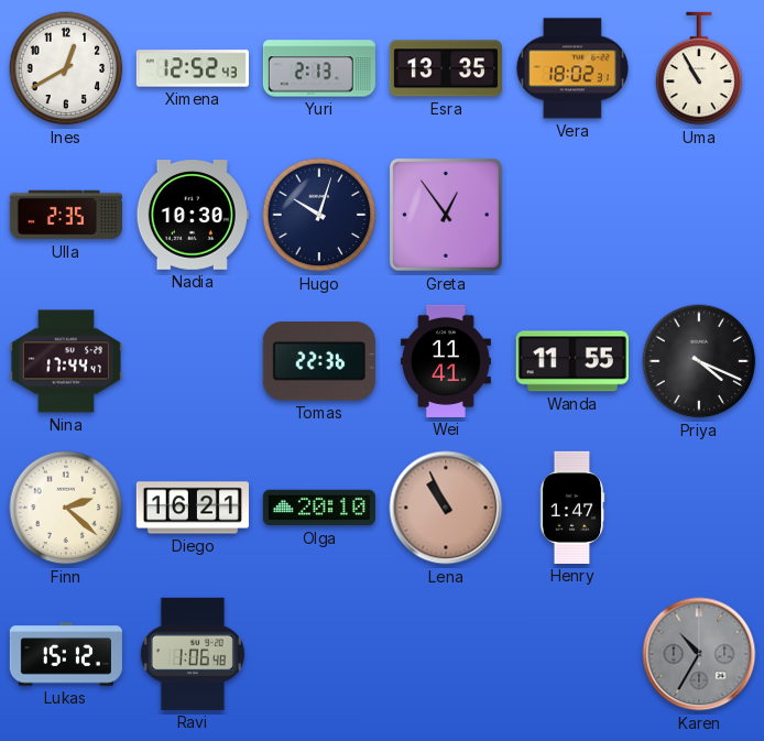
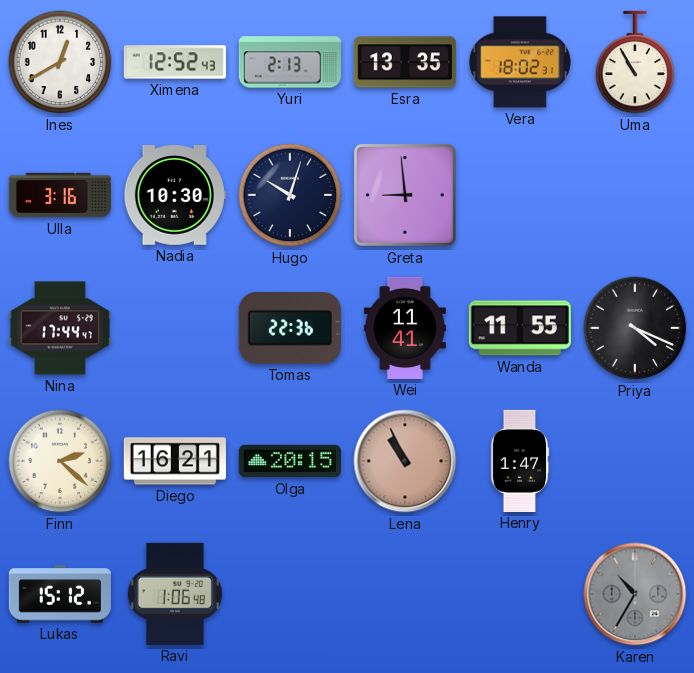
Ulla: 2:35 -> 3:16
Greta: 12:54 -> 8:59
Olga: 20:10 -> 20:15
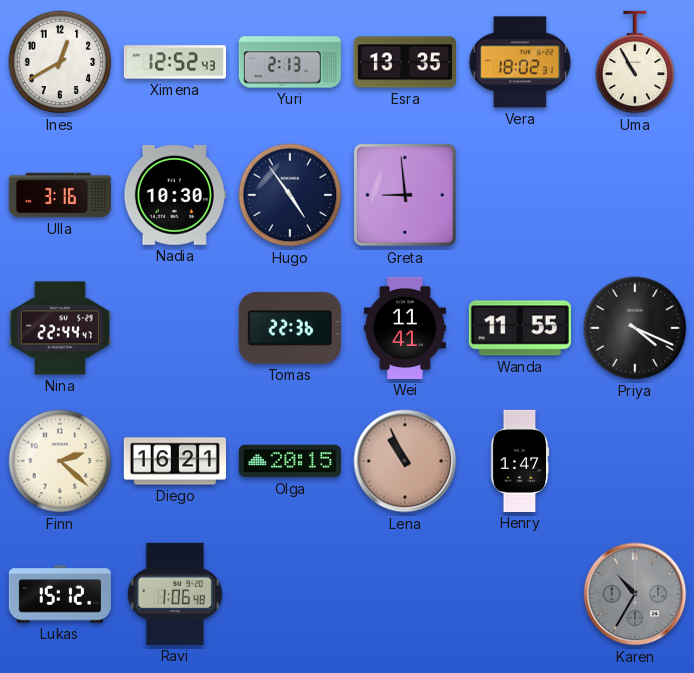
Hugo: 10:03 -> 4:54
Nina: 17:44 -> 22:44
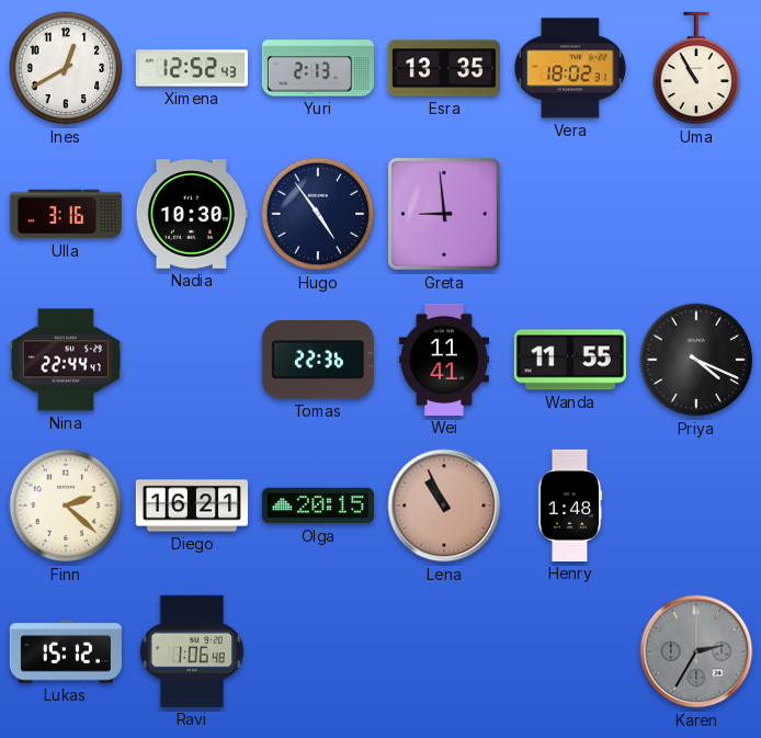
Henry: 1:47 -> 1:48
Karen: 10:35 -> 2:35
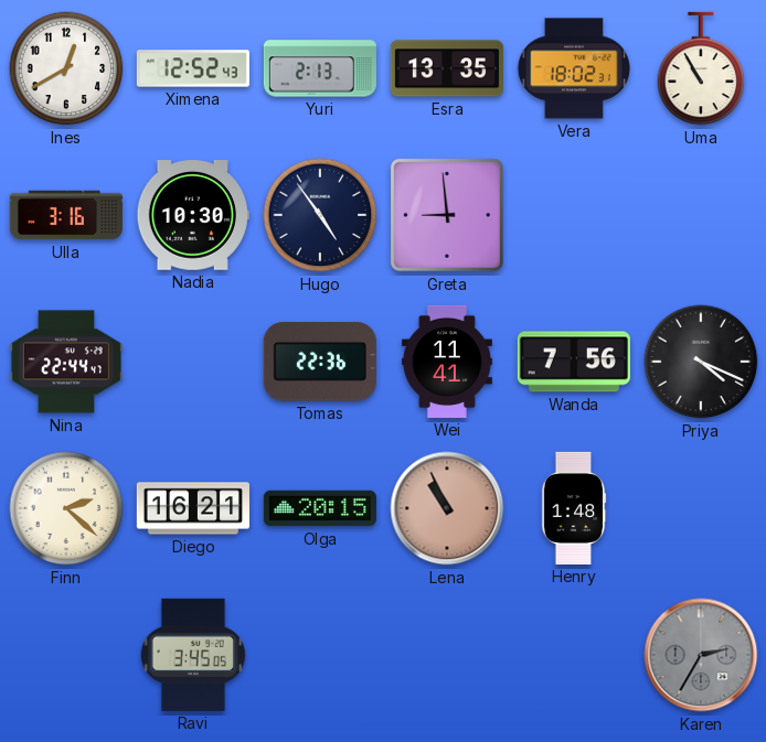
Wanda: 11:55 -> 7:56
Lukas: 15:12 -> none
Ravi: 1:06 -> 3:45
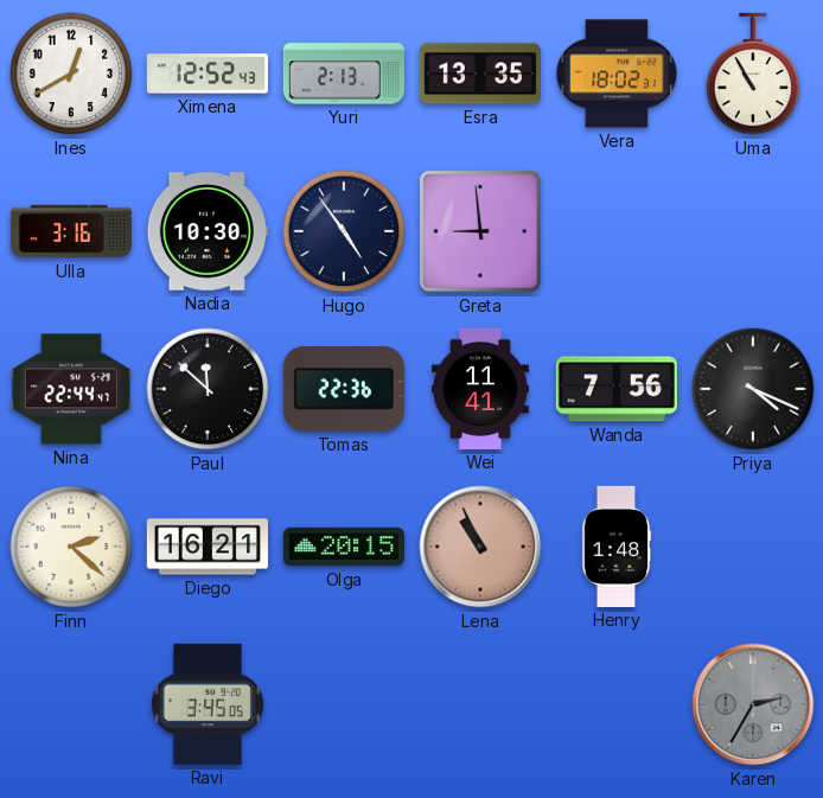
Paul: none -> 11:52
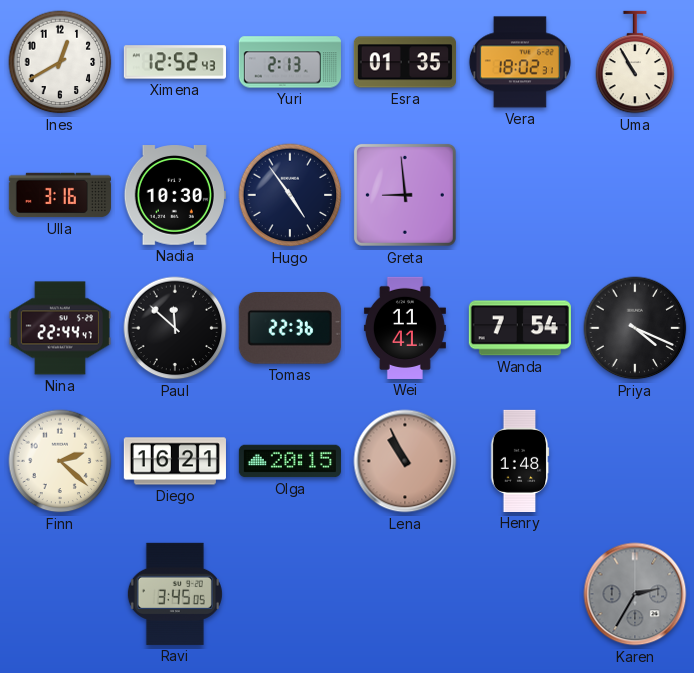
Esra: 13:35 -> 01:35
Wanda: 7:56 -> 7:54
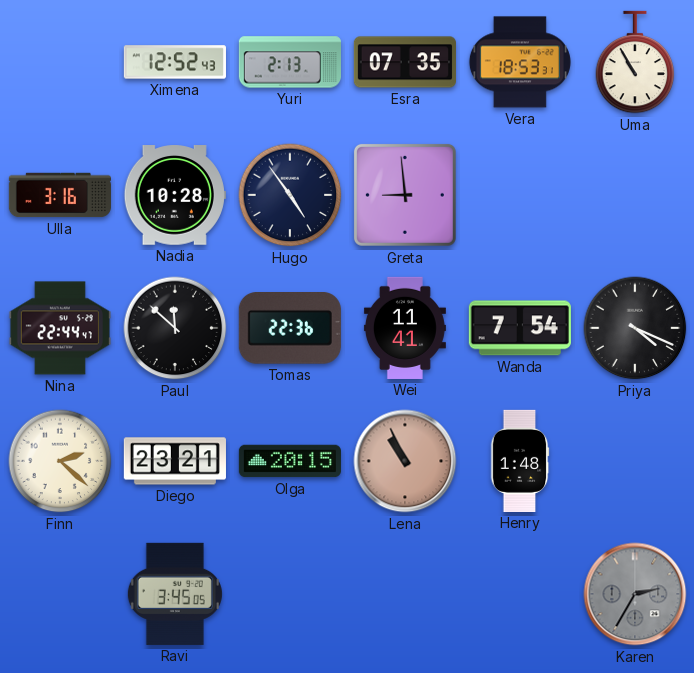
Ines: 12:40 -> none
Esra: 01:35 -> 07:35
Vera: 18:02 -> 18:53
Nadia: 10:30 -> 10:28
Diego: 16:21 -> 23:21
